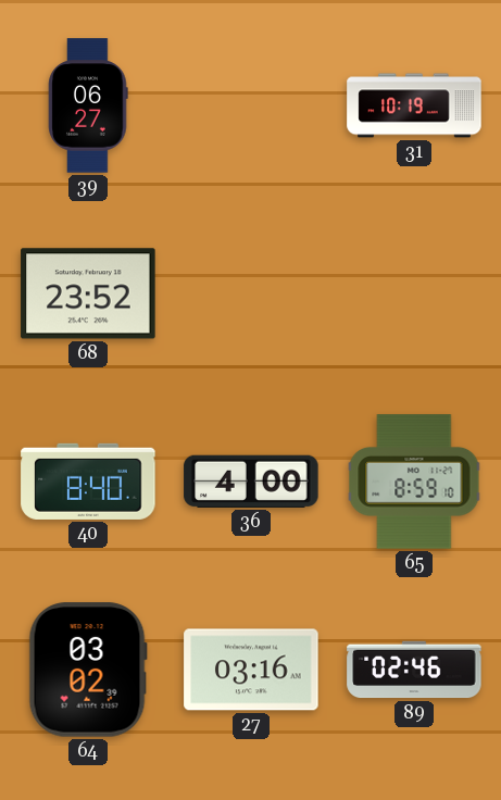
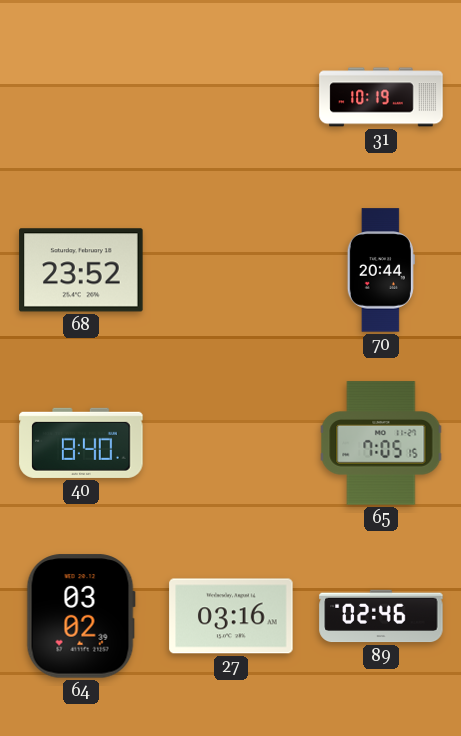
39: 06:27 -> none
70: none -> 20:44
36: 4:00 -> none
65: 8:59 -> 7:05
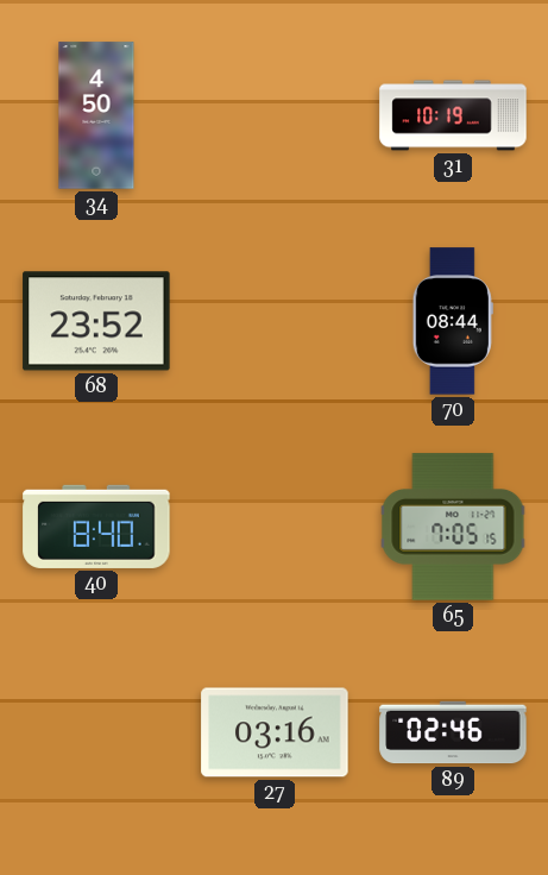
34: none -> 4:50
70: 20:44 -> 08:44
64: 03:02 -> none
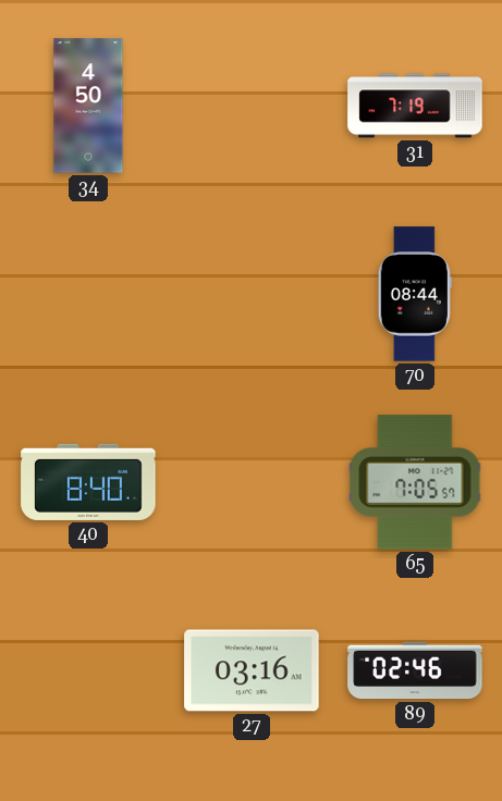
31: 10:19 -> 7:19
68: 23:52 -> none
65: 7:05:15 -> 7:05:57
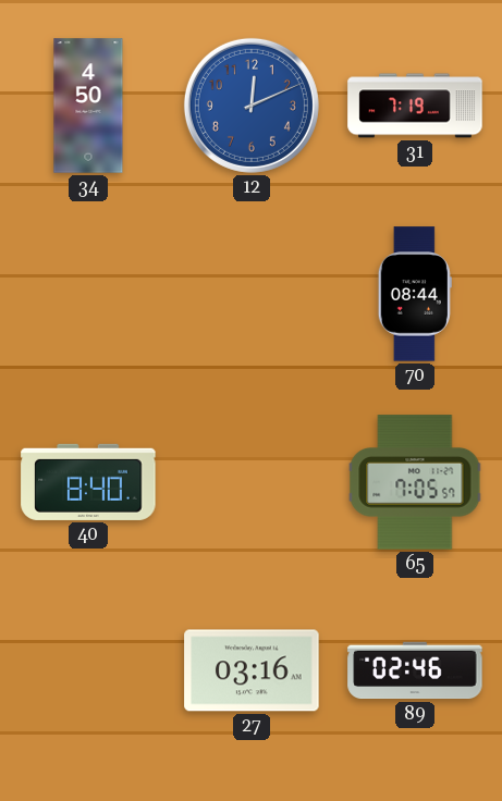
12: none -> 12:11
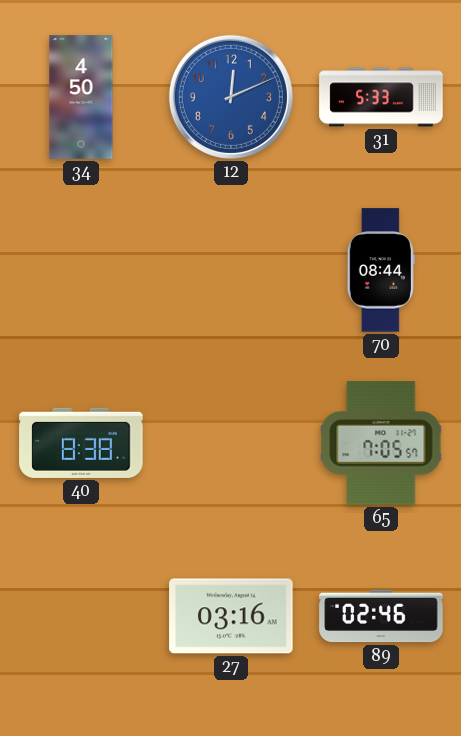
31: 7:19 -> 5:33
40: 8:40 -> 8:38
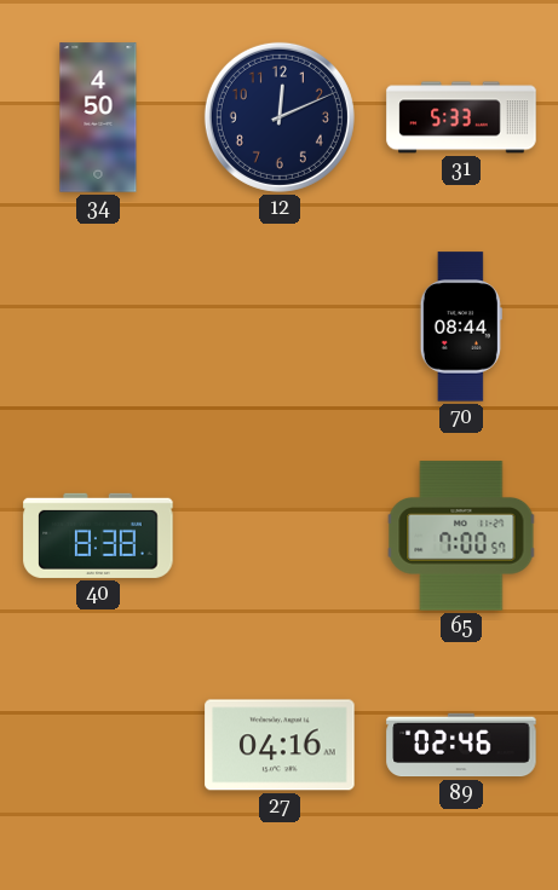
12 dial: blue -> navy
65: 7:05 -> 7:00
27: 03:16 -> 04:16
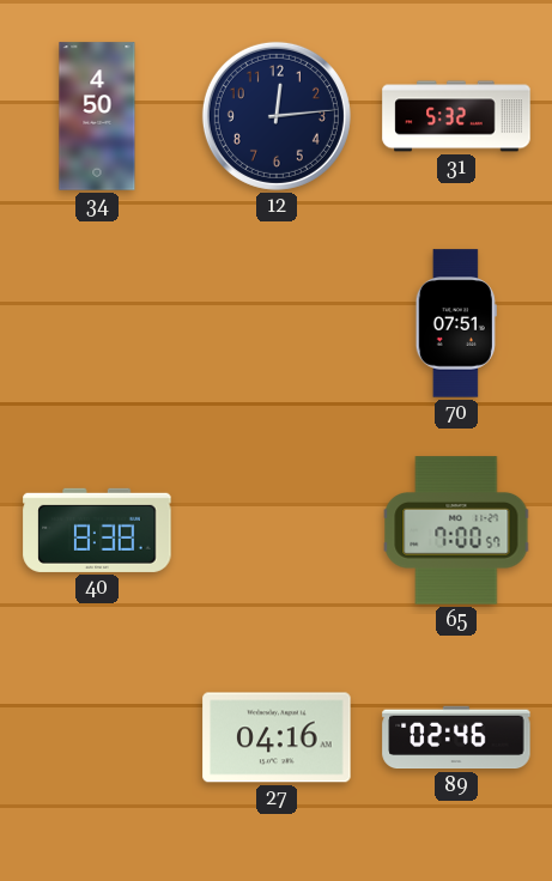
12: 12:11 -> 12:14
31: 5:33 -> 5:32
70: 08:44 -> 07:51
